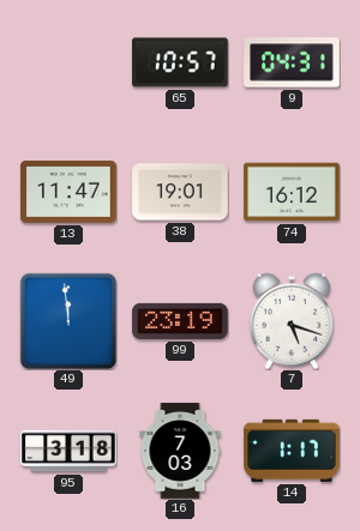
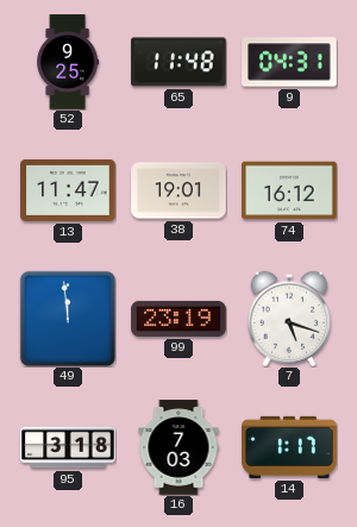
52: none -> 9:25
65: 10:57 -> 11:48
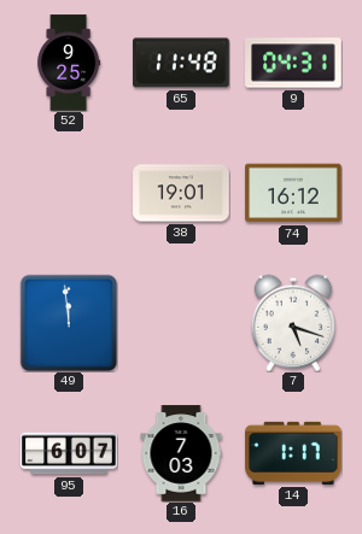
13: 11:47 -> none
99: 23:19 -> none
95: 3:18 -> 6:07
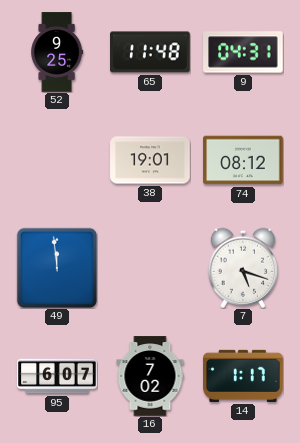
74: 16:12 -> 08:12
16: 7:03 -> 7:02
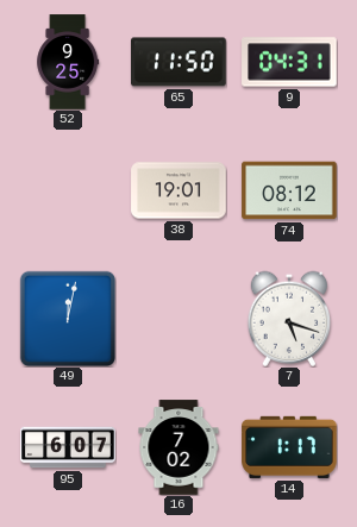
65: 11:48 -> 11:50
49: 11:59 -> 12:02
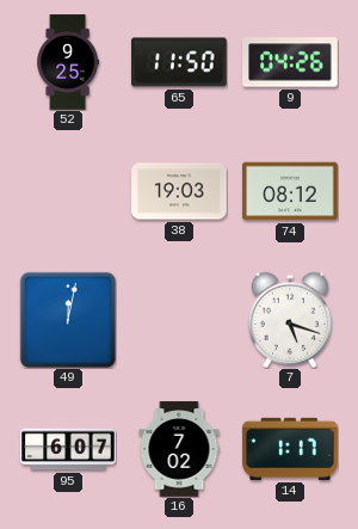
9: 04:31 -> 04:26
38: 19:01 -> 19:03
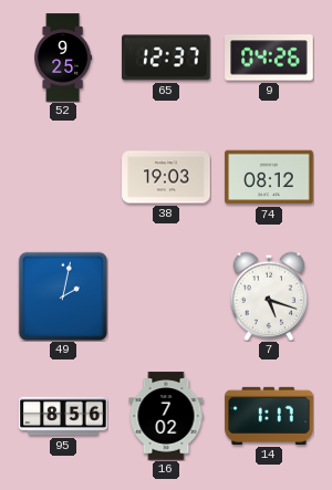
65: 11:50 -> 12:37
49: 12:02 -> 2:02
95: 6:07 -> 8:56
